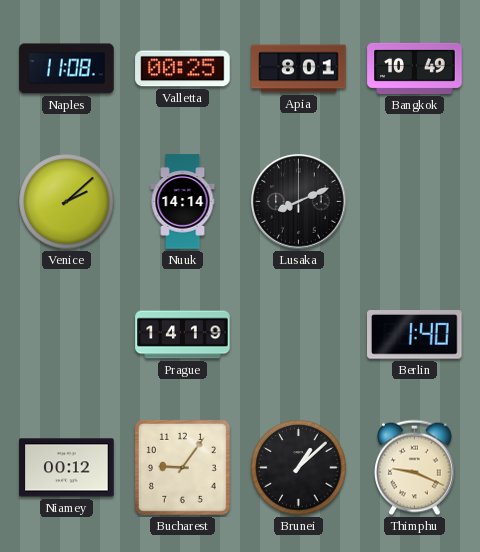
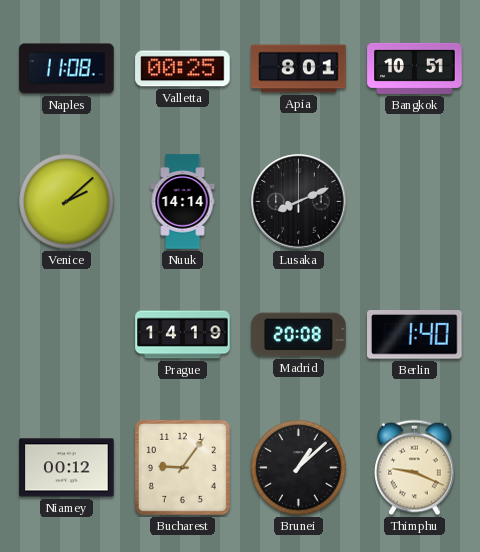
Bangkok: 10:49 -> 10:51
Madrid: none -> 20:08
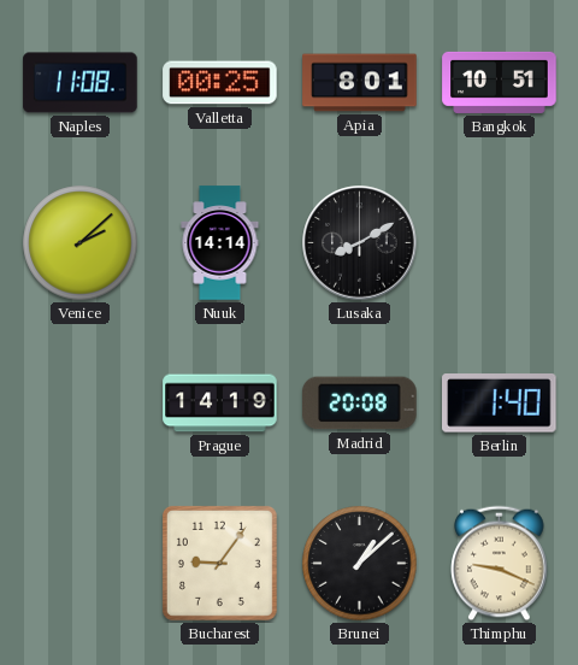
Lusaka: 8:11 -> 8:10
Niamey: 00:12 -> none
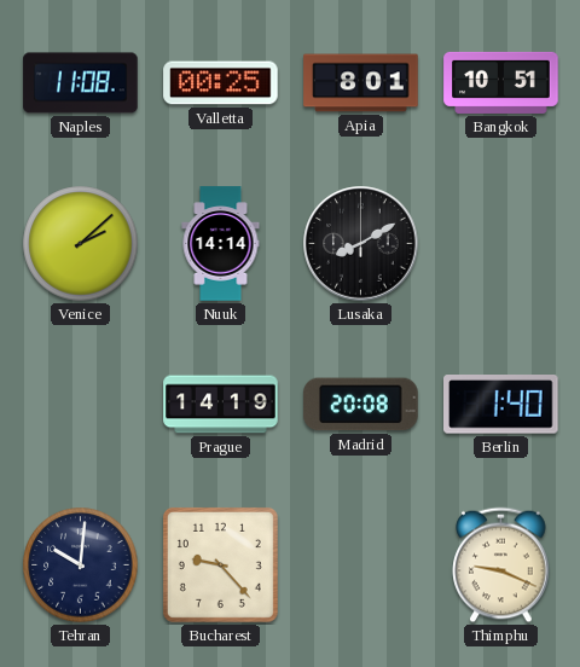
Tehran: none -> 10:01
Bucharest: 9:06 -> 9:23
Brunei: 1:08 -> none
